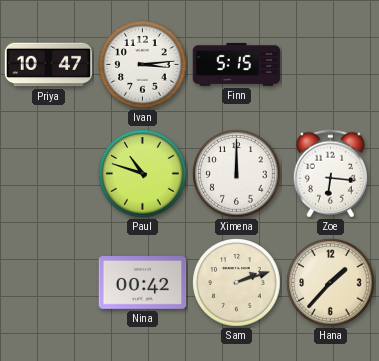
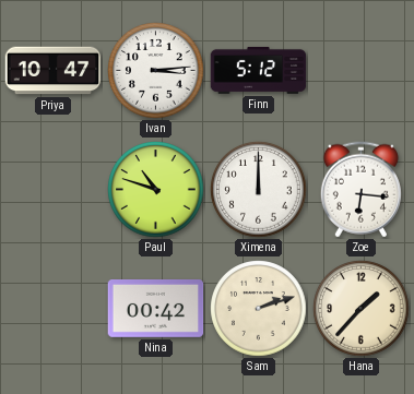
Finn: 5:15 -> 5:12
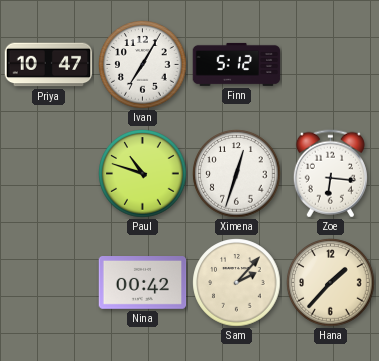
Ivan: 3:14 -> 7:05
Ximena: 12:00 -> 12:33
Sam: 2:12 -> 2:07
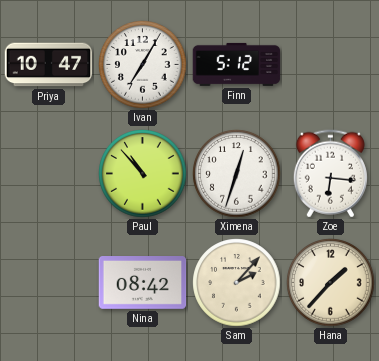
Paul: 10:48 -> 10:53
Nina: 00:42 -> 08:42
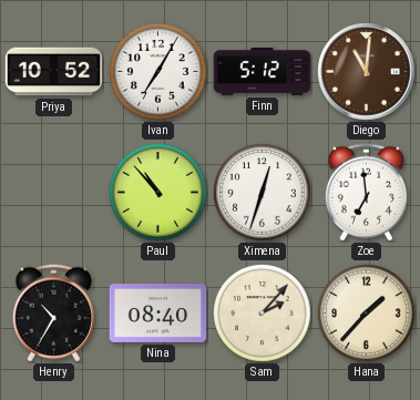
Priya: 10:47 -> 10:52
Diego: none -> 11:01
Zoe: 6:16 -> 6:59
Henry: none -> 10:35
Nina: 08:42 -> 08:40
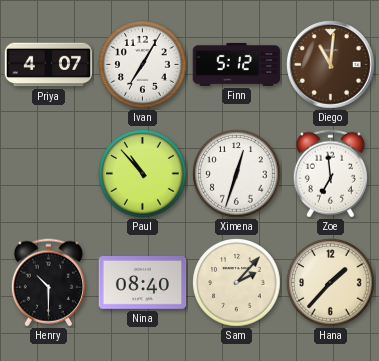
Priya: 10:52 -> 4:07
Henry: 10:35 -> 10:30
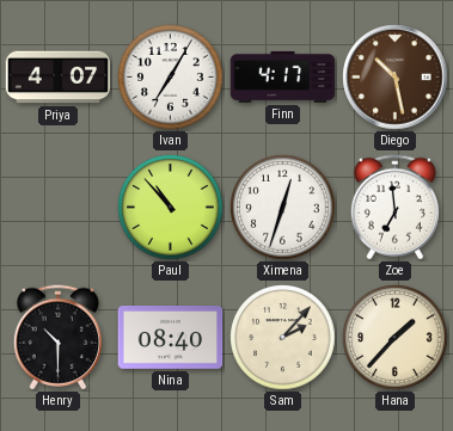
Finn: 5:12 -> 4:17
Diego: 11:01 -> 10:28
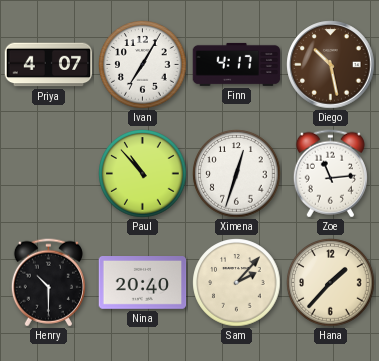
Zoe: 6:59 -> 11:14
Nina: 08:40 -> 20:40
